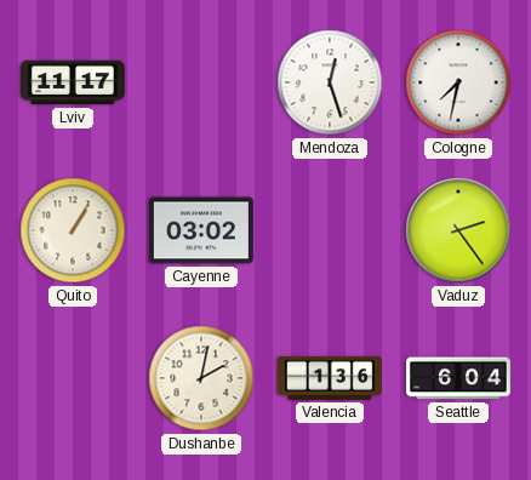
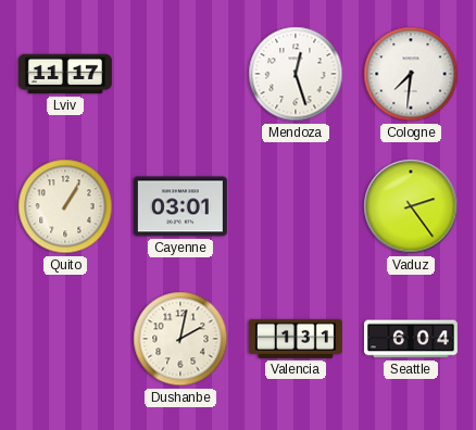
Cologne: 7:32 -> 7:31
Cayenne: 03:02 -> 03:01
Valencia: 1:36 -> 1:31
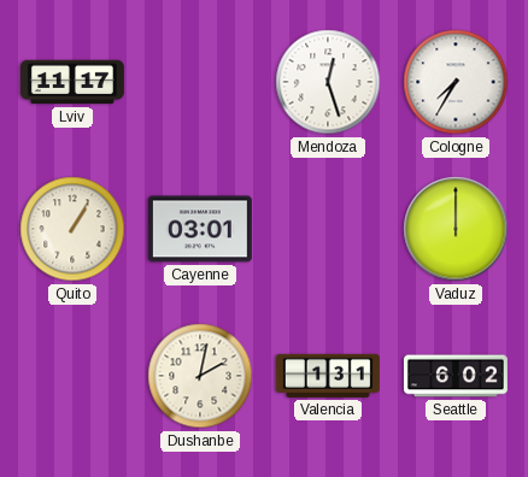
Cologne: 7:31 -> 7:35
Vaduz: 2:24 -> 12:00
Seattle: 6:04 -> 6:02
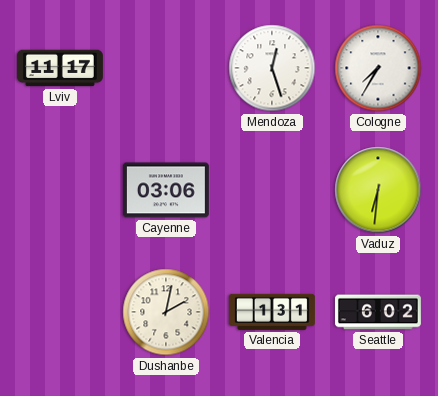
Quito: 1:05 -> none
Cayenne: 03:01 -> 03:06
Vaduz: 12:00 -> 6:31
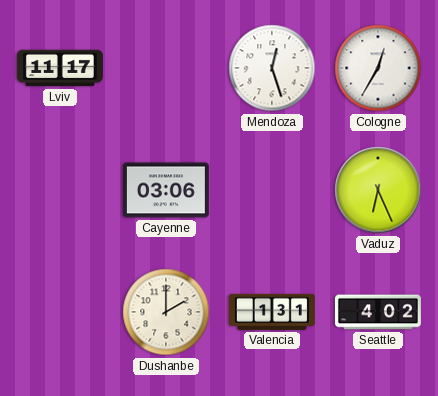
Cologne: 7:35 -> 12:35
Vaduz: 6:31 -> 6:26
Dushanbe: 2:02 -> 2:00
Seattle: 6:02 -> 4:02
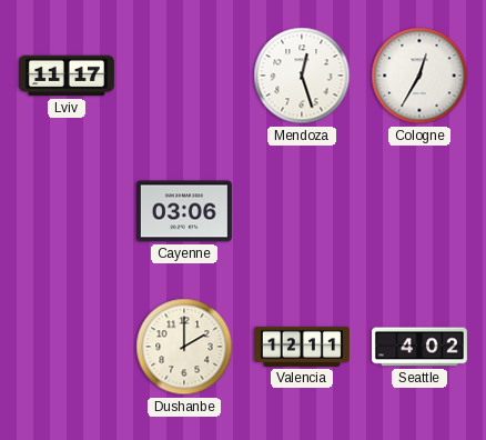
Vaduz: 6:26 -> none
Valencia: 1:31 -> 12:11
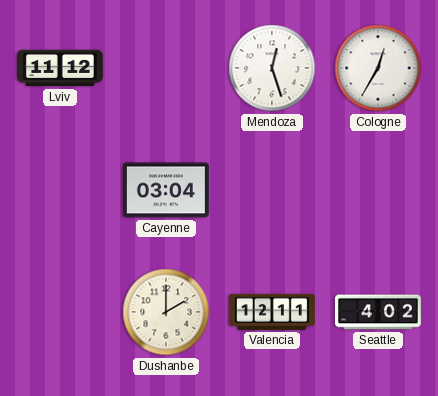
Lviv: 11:17 -> 11:12
Cayenne: 03:06 -> 03:04
